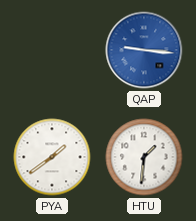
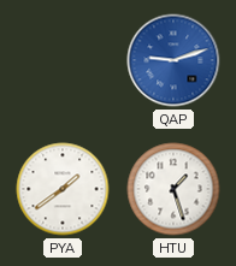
QAP: 9:16 -> 9:12
HTU: 1:31 -> 1:27
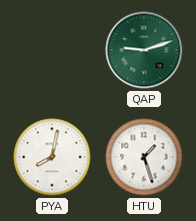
QAP dial: blue -> green
PYA: 1:39 -> 8:02
